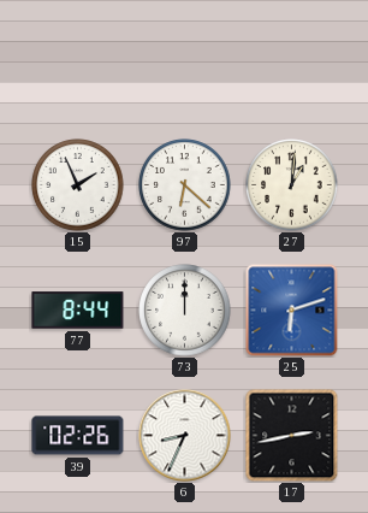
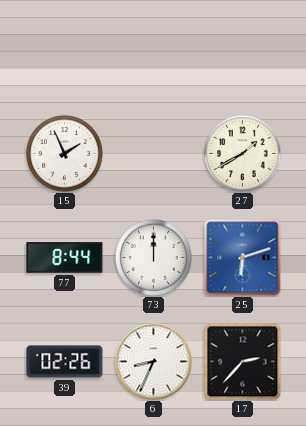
97: 6:22 -> none
27: 1:01 -> 1:40
17: 2:43 -> 2:37
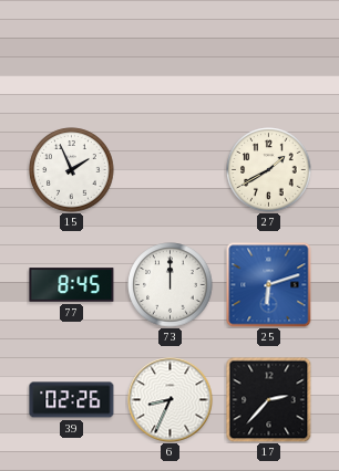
77: 8:44 -> 8:45
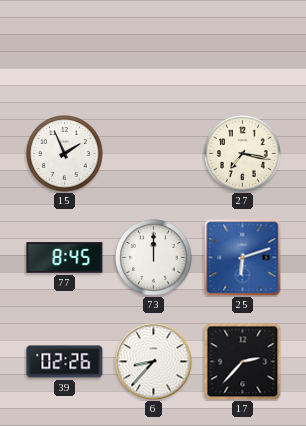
27: 1:40 -> 7:17
6: 8:34 -> 8:37
